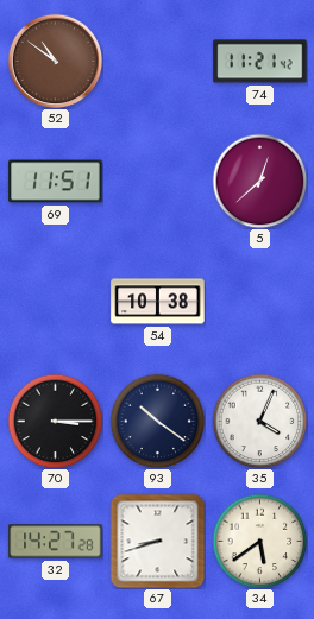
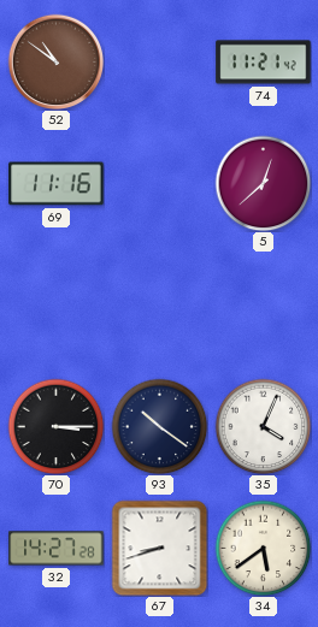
69: 11:51 -> 11:16
54: 10:38 -> none
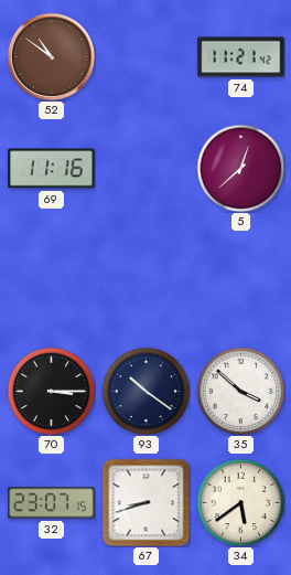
35: 4:04 -> 3:52
32: 14:27 -> 23:07
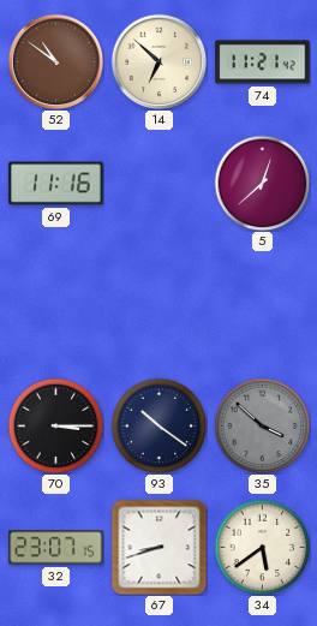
14: none -> 6:52
35 dial: white -> grey
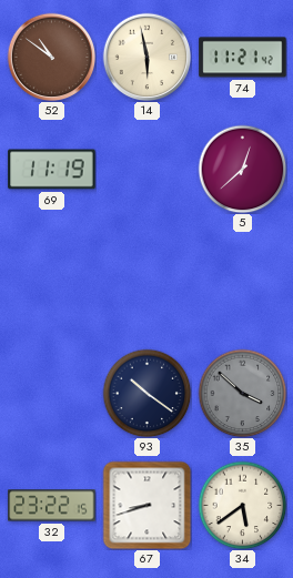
14: 6:52 -> 5:58
69: 11:16 -> 11:19
70: 3:15 -> none
32: 23:07 -> 23:22
